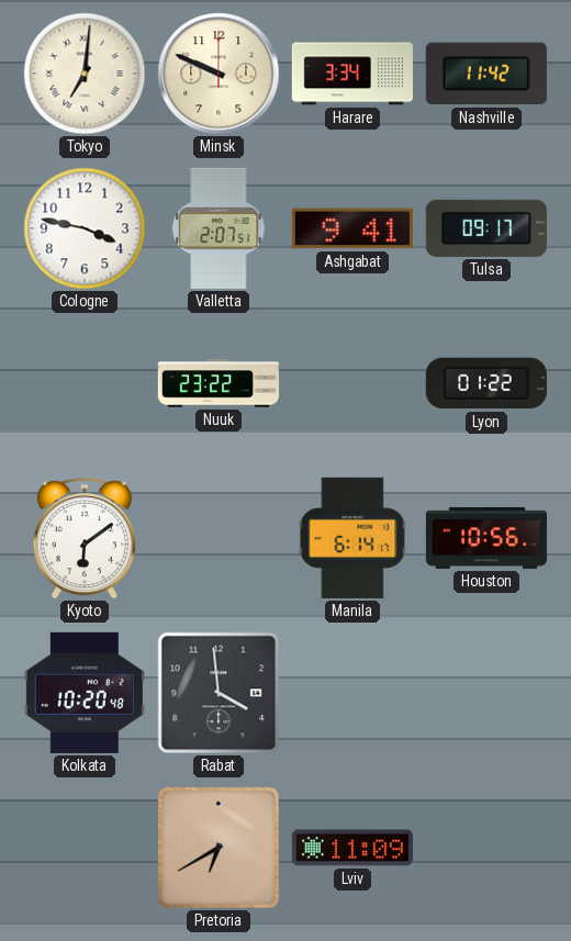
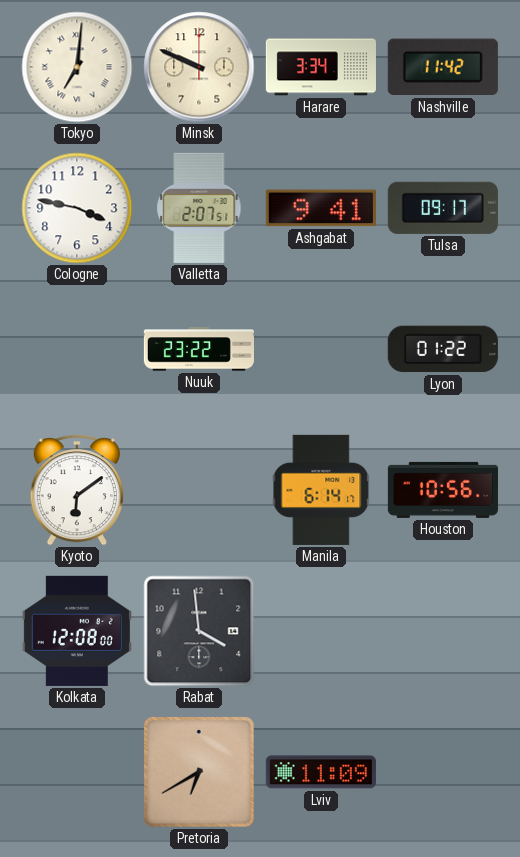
Kolkata: 10:20 -> 12:08
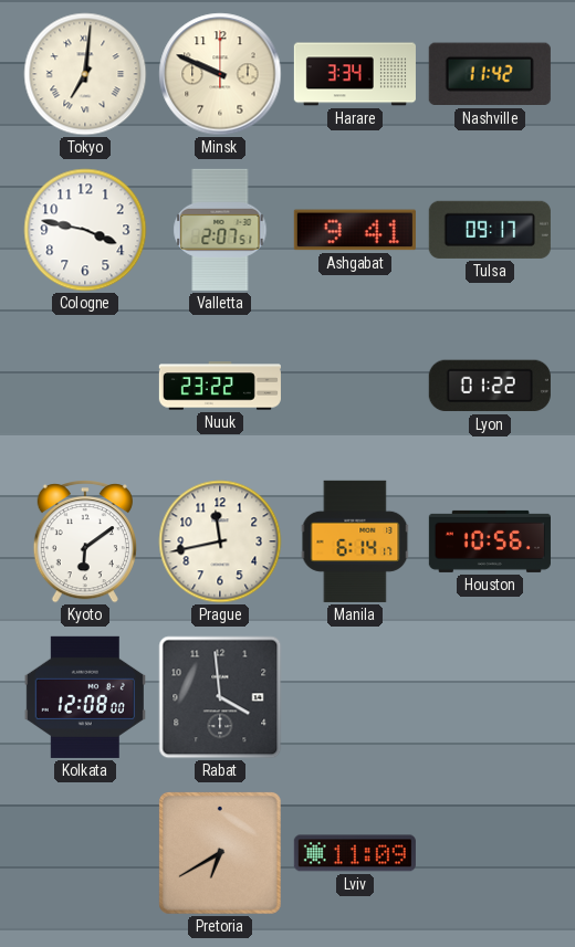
Prague: none -> 11:43
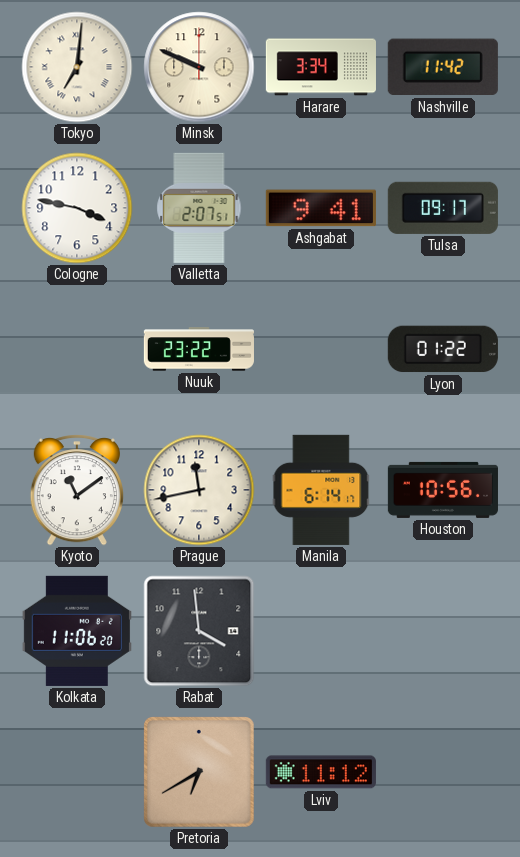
Kyoto: 6:09 -> 11:09
Kolkata: 12:08 -> 11:06
Lviv: 11:09 -> 11:12
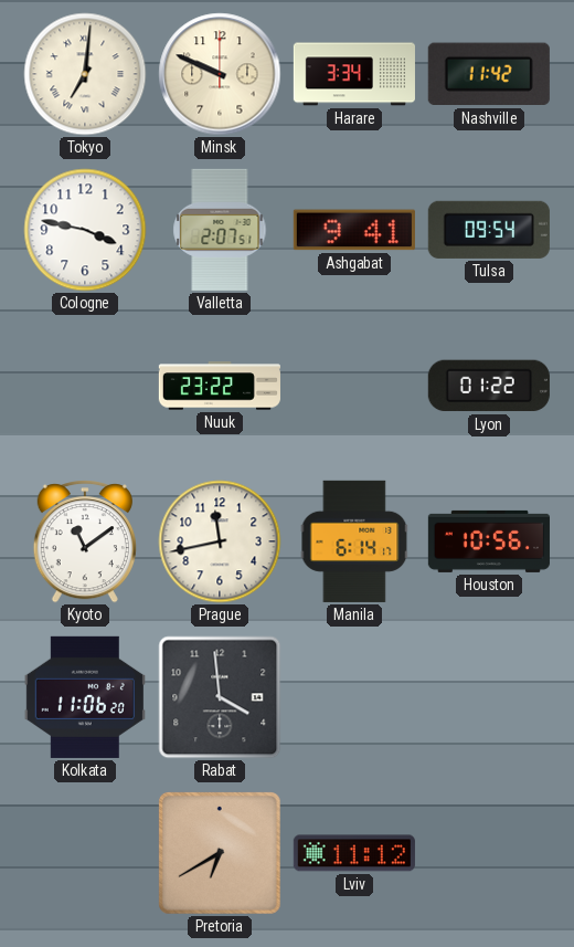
Tulsa: 09:17 -> 09:54
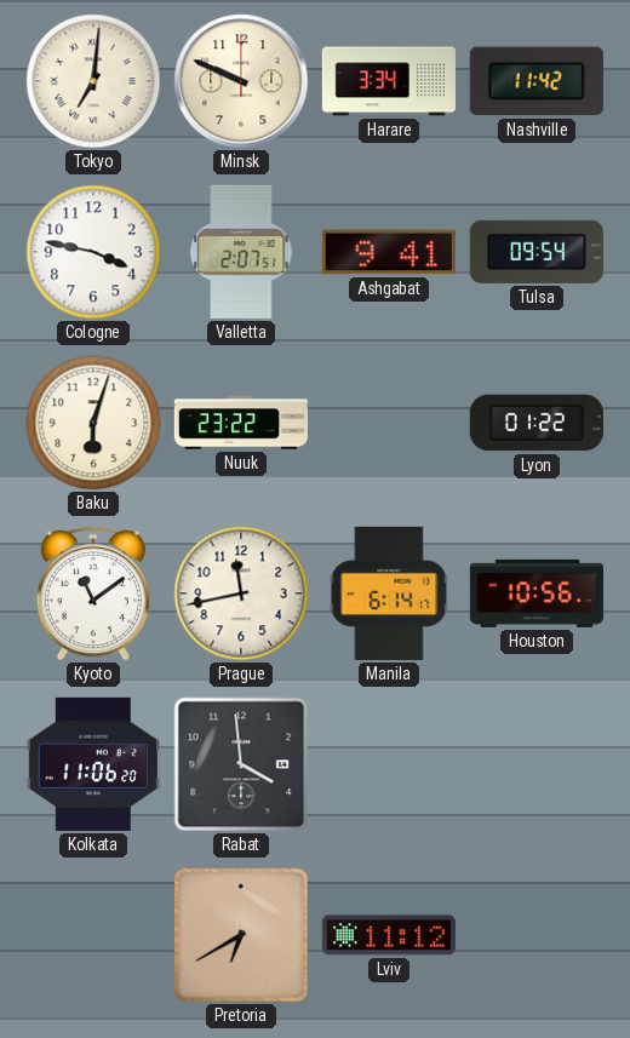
Baku: none -> 6:03
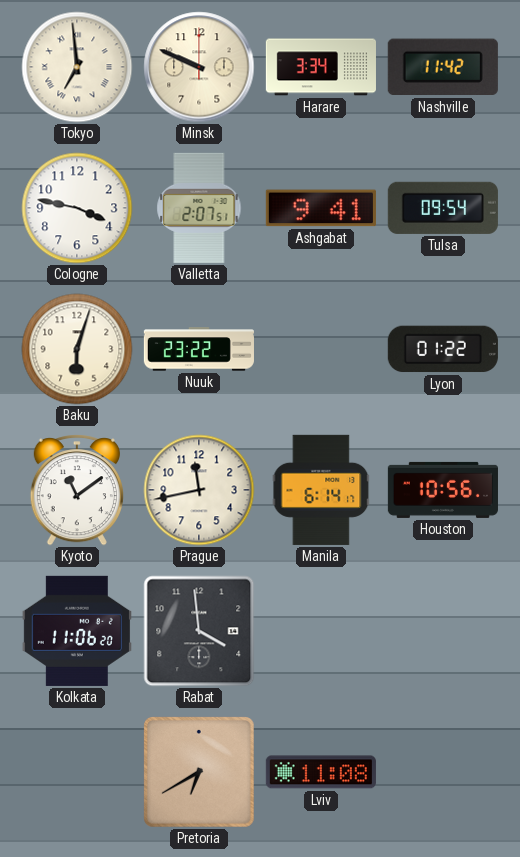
Tokyo: 7:01 -> 6:59
Lviv: 11:12 -> 11:08
